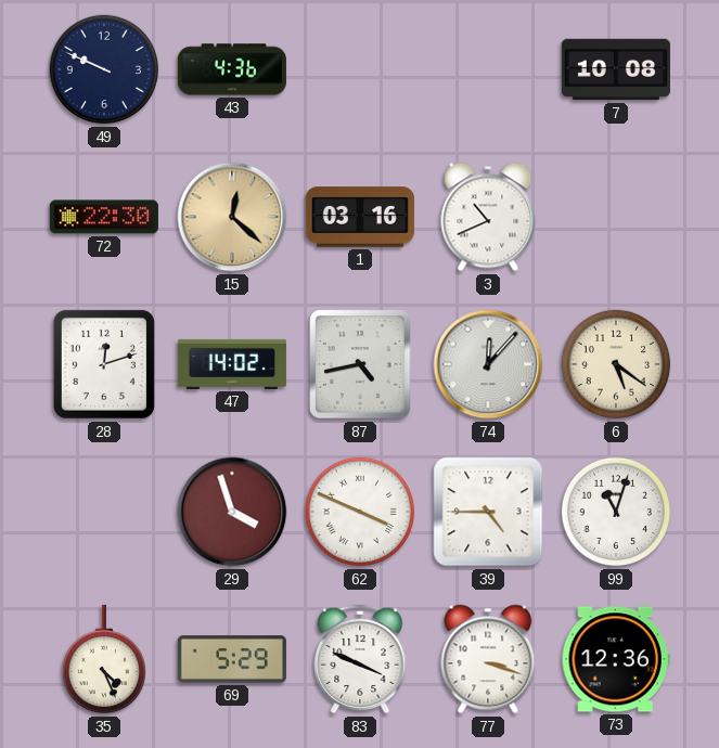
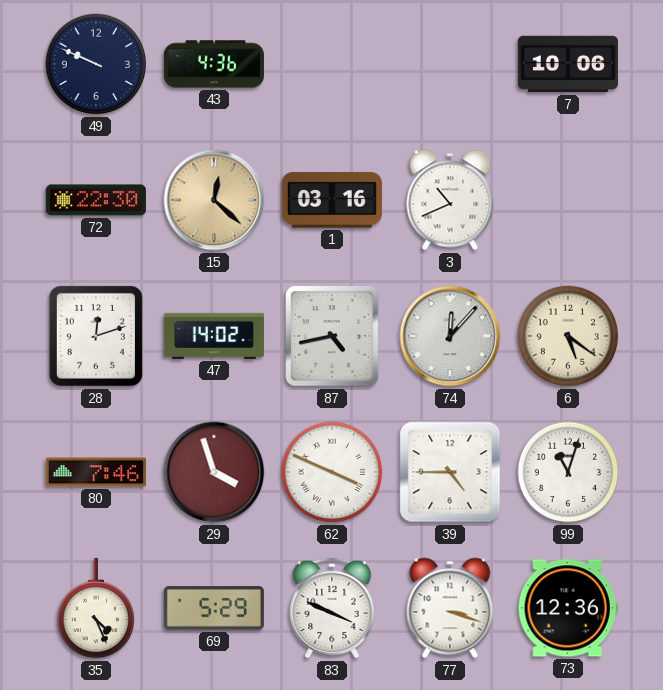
7: 10:08 -> 10:06
80: none -> 7:46
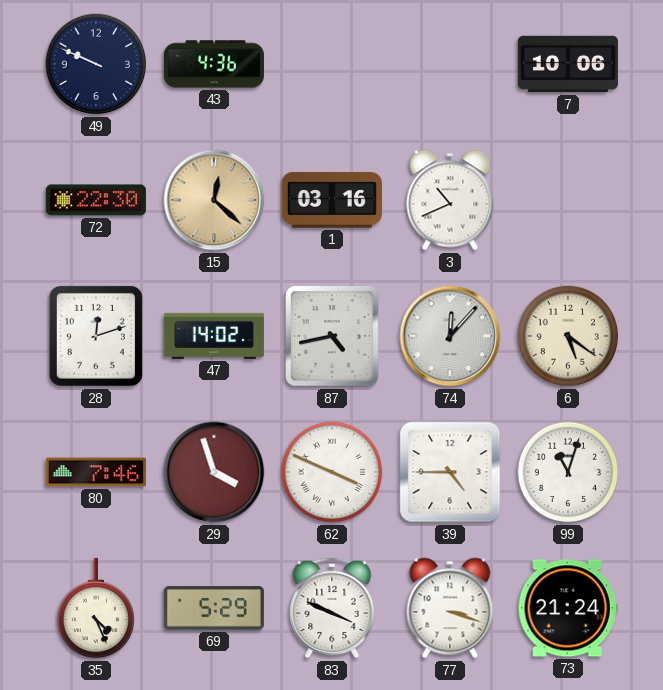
73: 12:36 -> 21:24
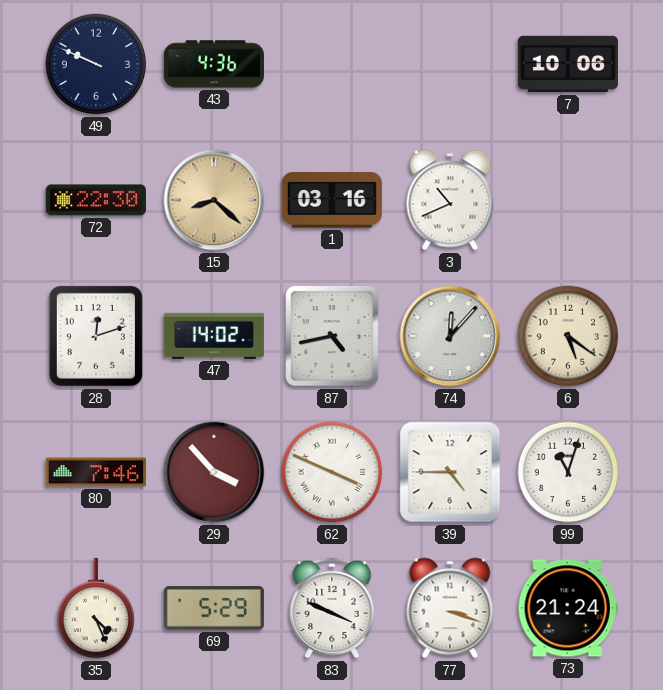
15: 12:22 -> 8:22
29: 3:57 -> 3:53
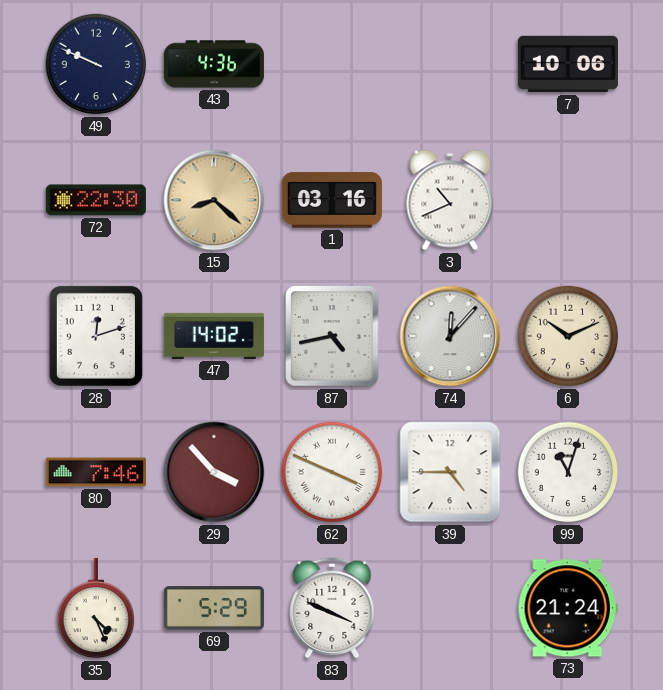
6: 5:21 -> 10:11
77: 3:18 -> none
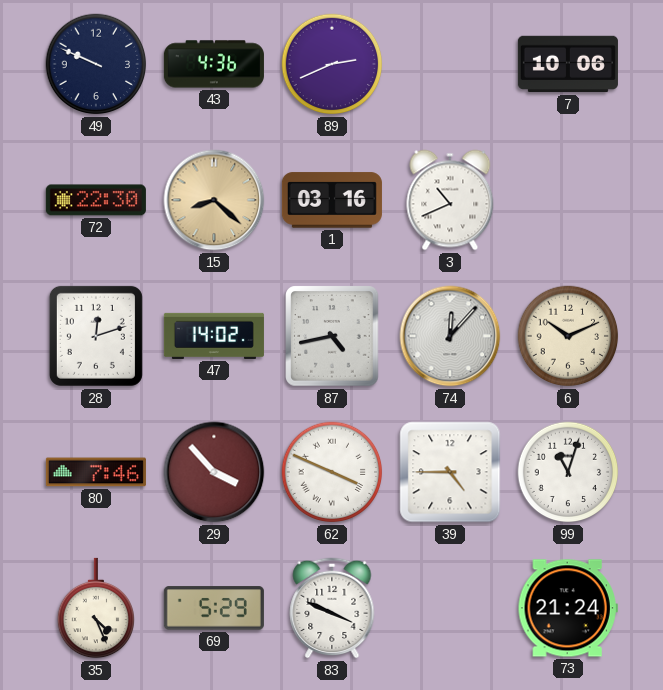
89: none -> 2:41
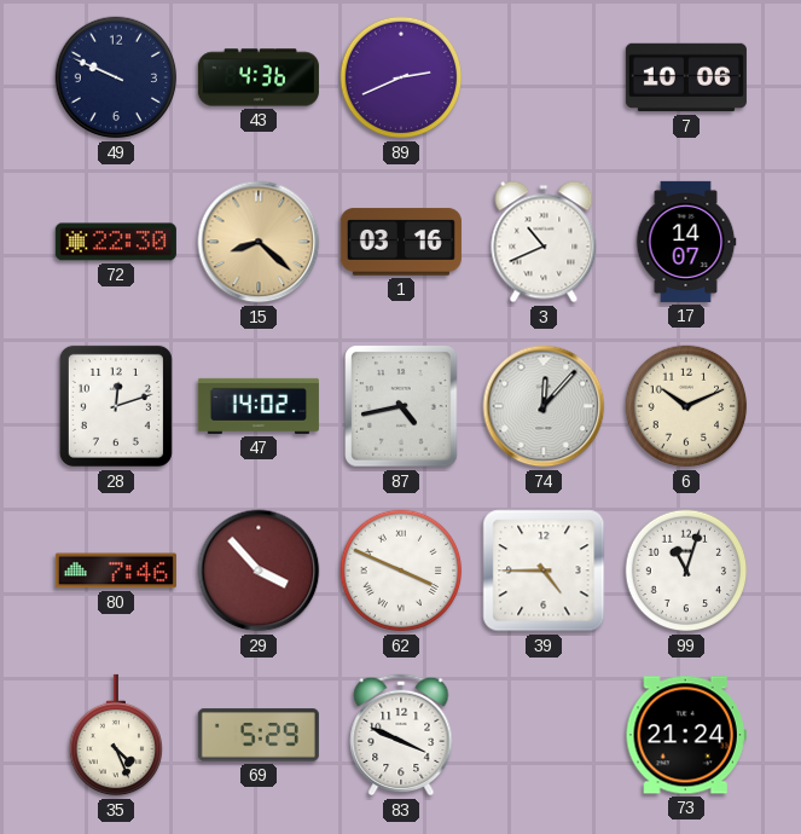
17: none -> 14:07
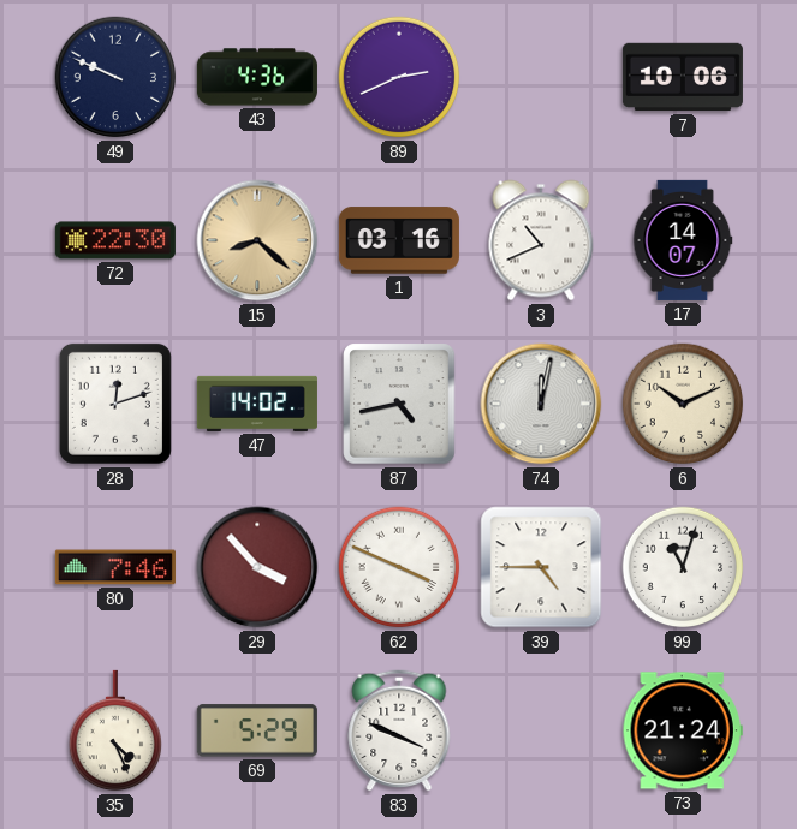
74: 12:07 -> 12:02
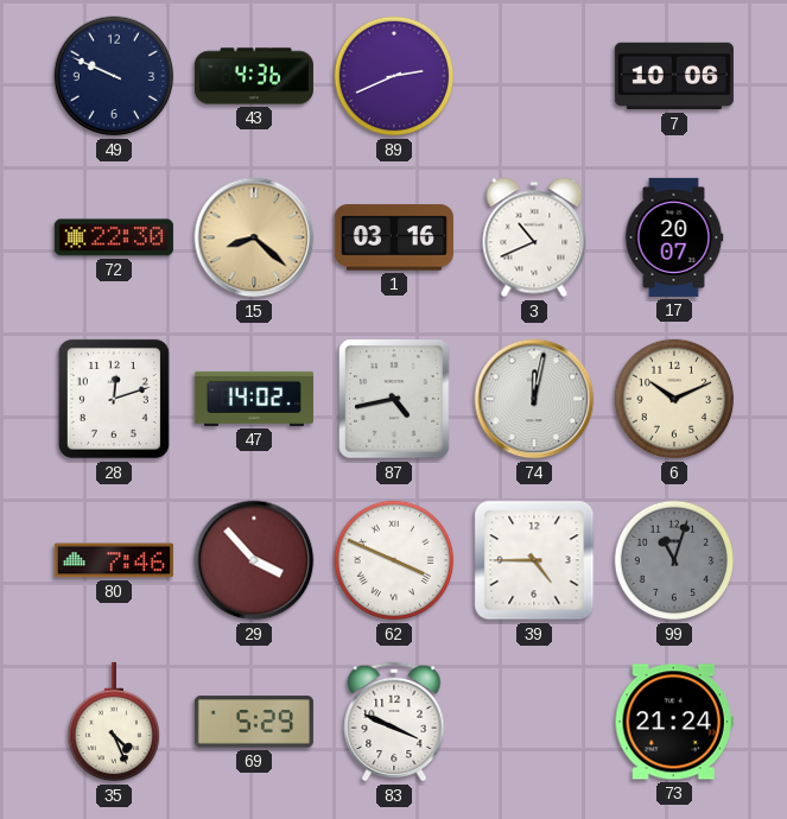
17: 14:07 -> 20:07
99 dial: white -> grey
